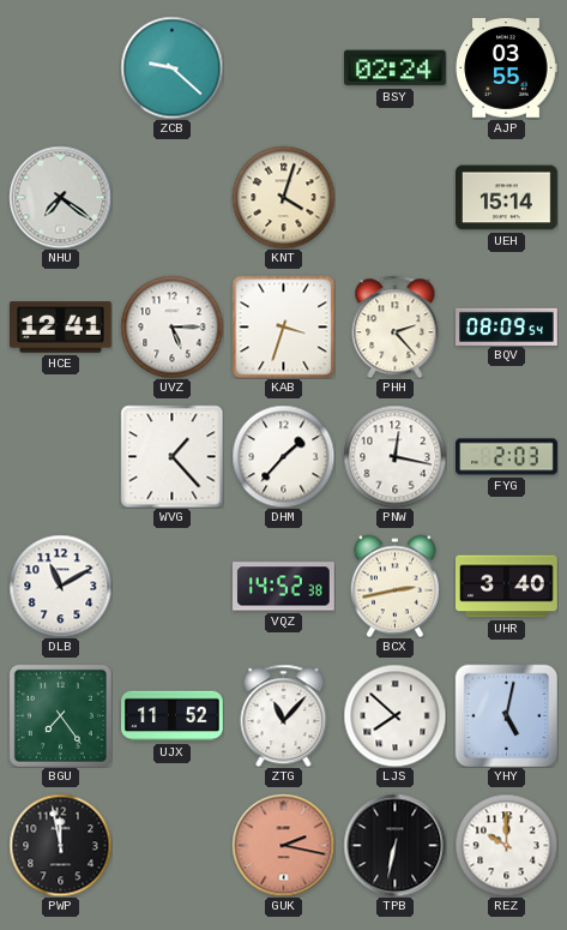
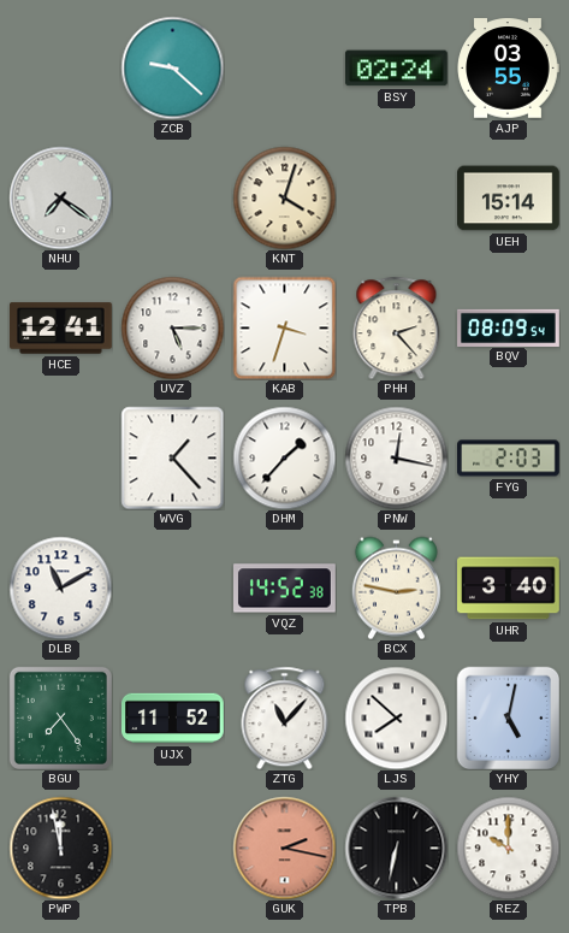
BCX: 2:43 -> 2:47
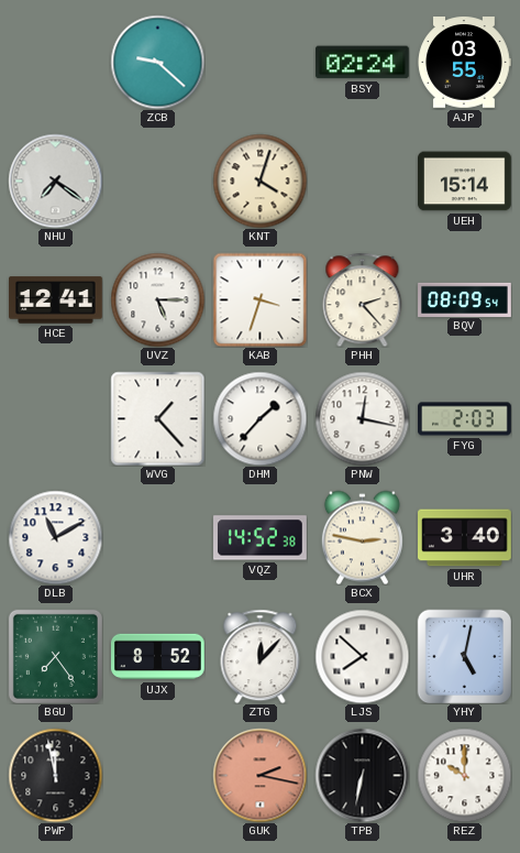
UJX: 11:52 -> 8:52
ZTG: 11:07 -> 12:07
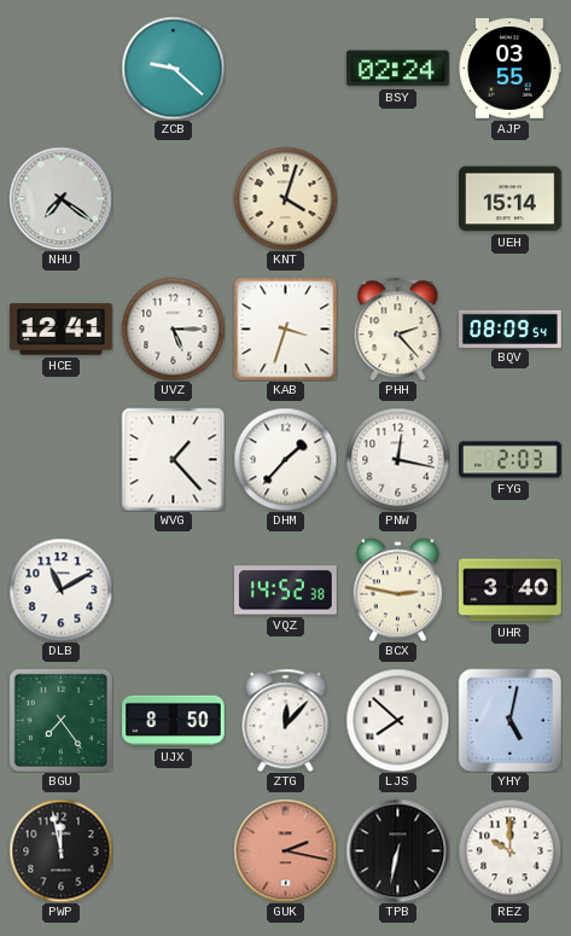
UJX: 8:52 -> 8:50
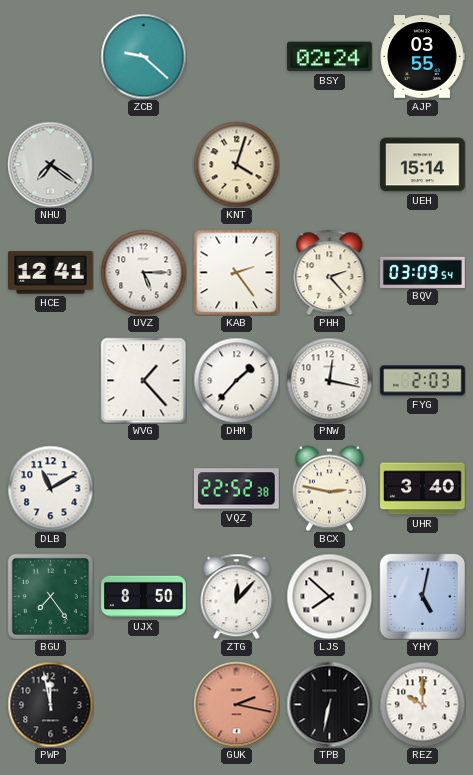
KAB: 3:33 -> 2:24
BQV: 08:09 -> 03:09
VQZ: 14:52 -> 22:52
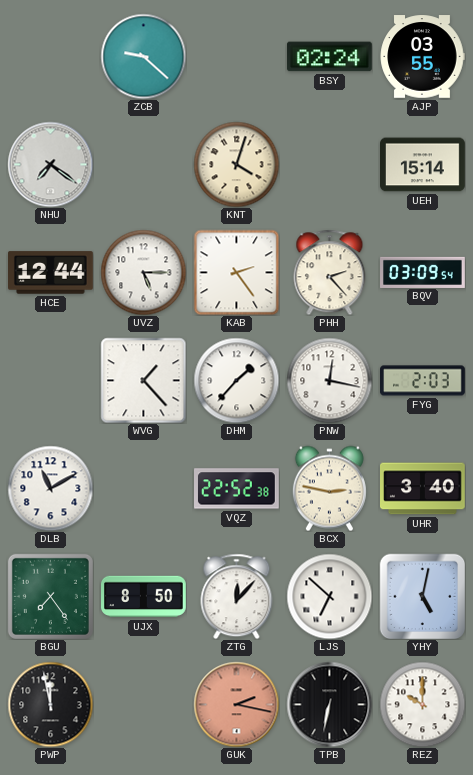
HCE: 12:41 -> 12:44
LJS: 7:52 -> 6:52
